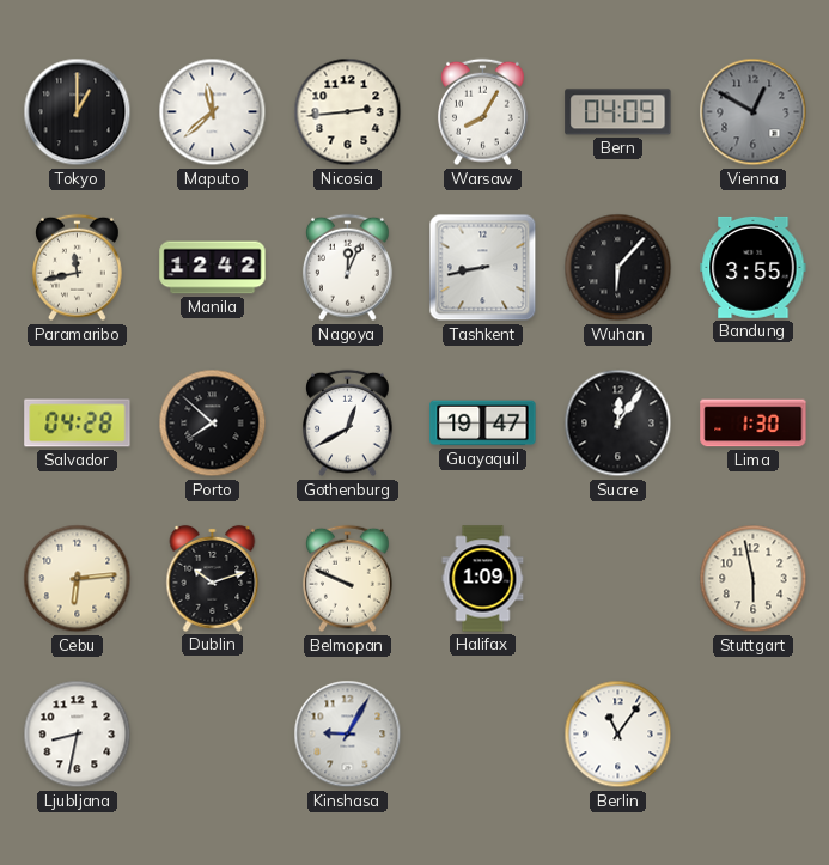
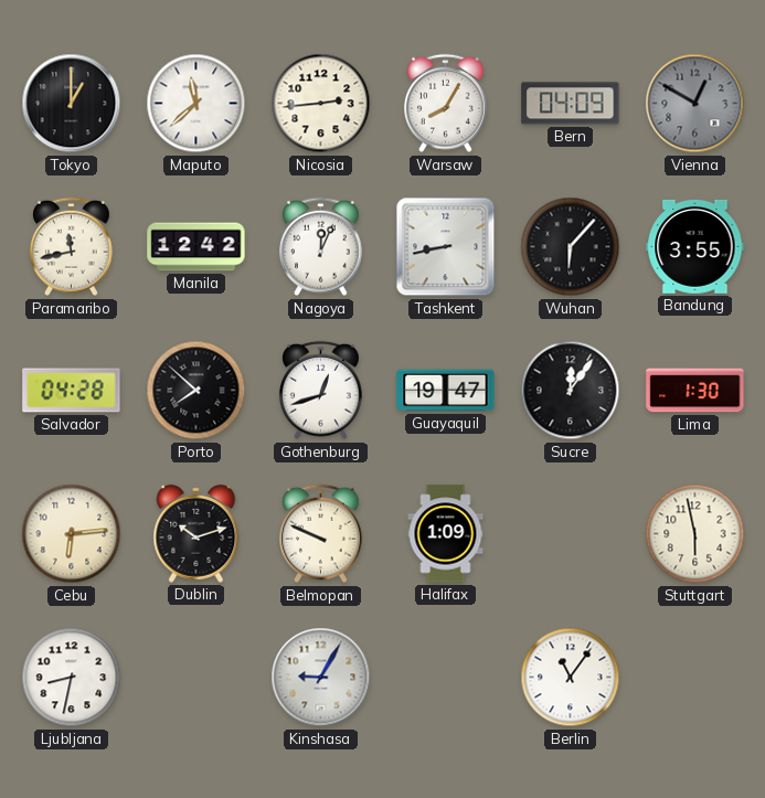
Gothenburg: 12:40 -> 12:42
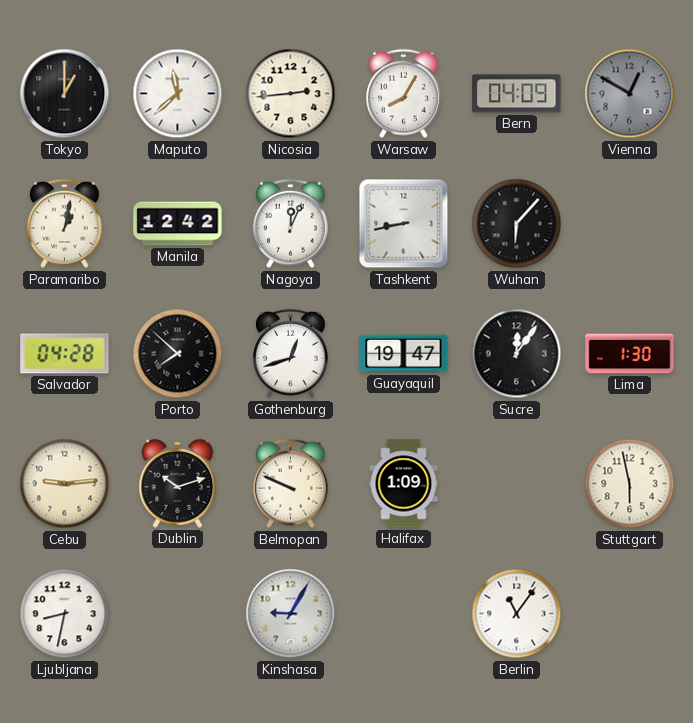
Paramaribo: 11:43 -> 1:02
Bandung: 3:55 -> none
Cebu: 6:14 -> 9:14
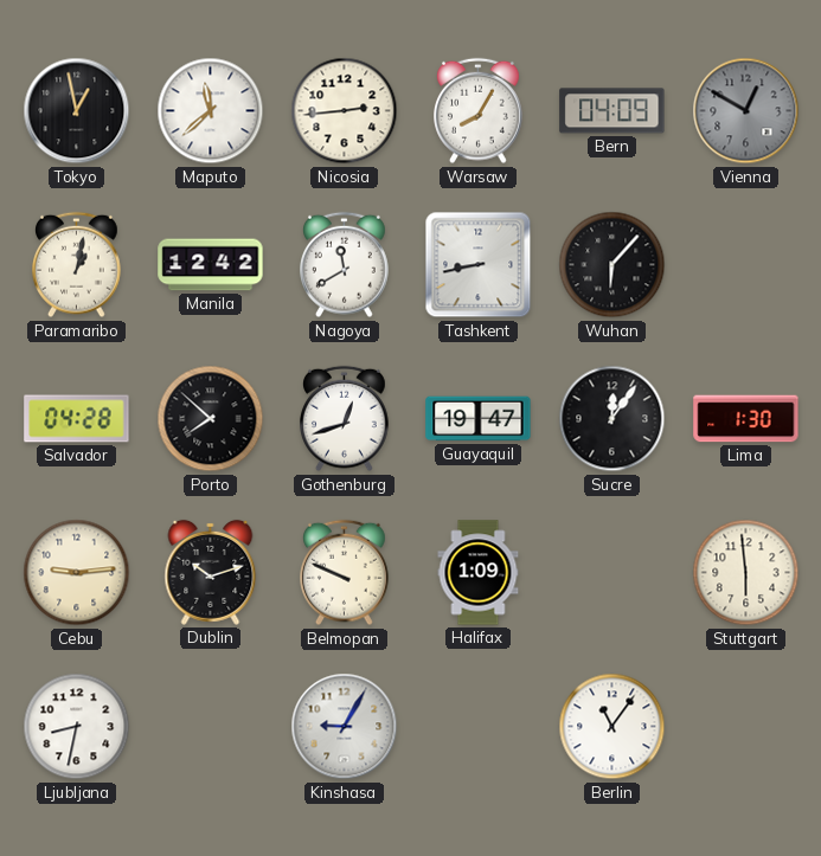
Tokyo: 1:00 -> 12:58
Nagoya: 12:04 -> 11:40
Stuttgart: 5:58 -> 5:59
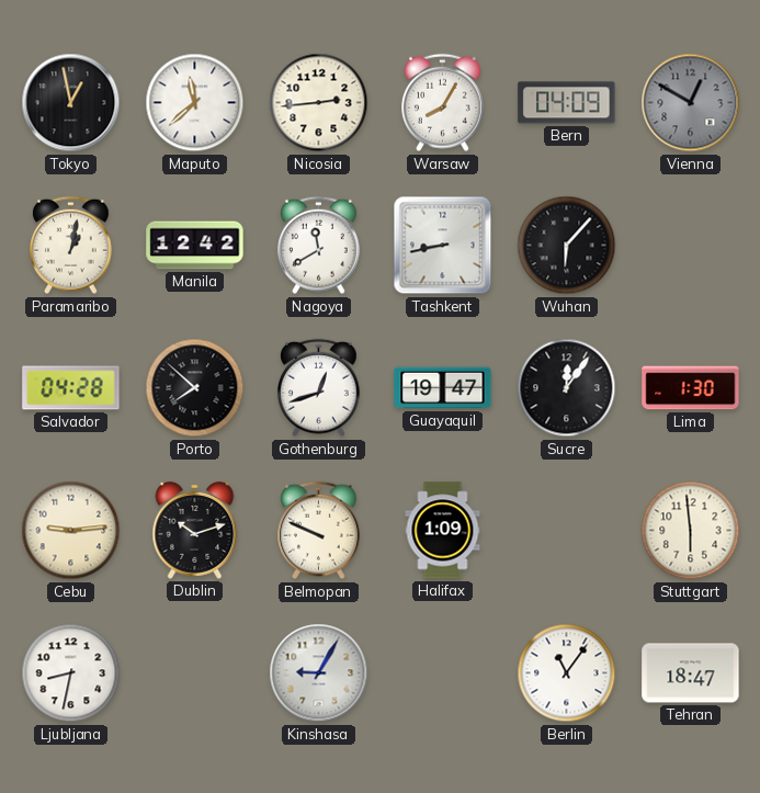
Tehran: none -> 18:47
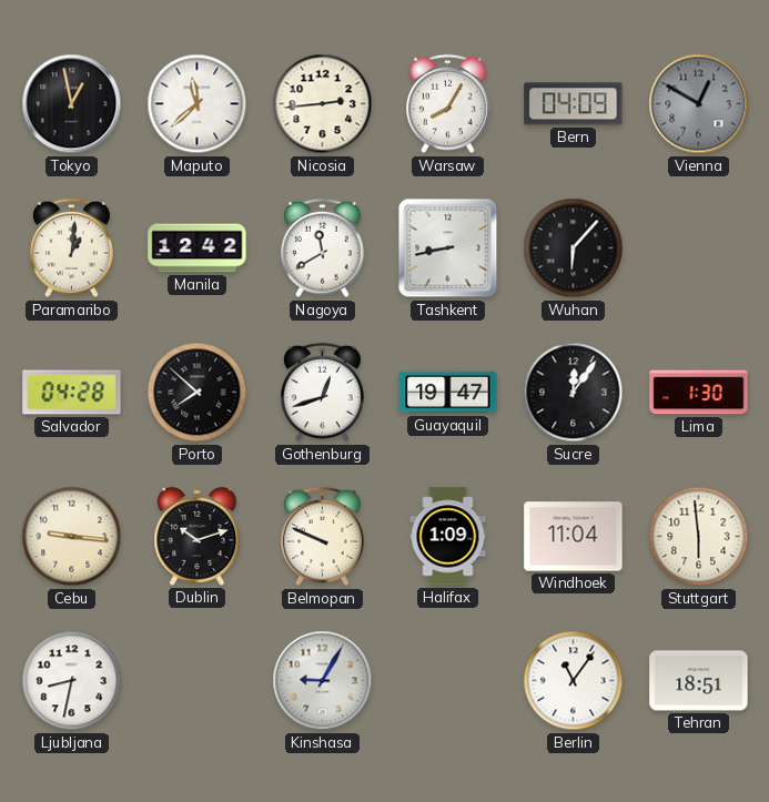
Paramaribo: 1:02 -> 1:01
Cebu: 9:14 -> 9:16
Windhoek: none -> 11:04
Tehran: 18:47 -> 18:51
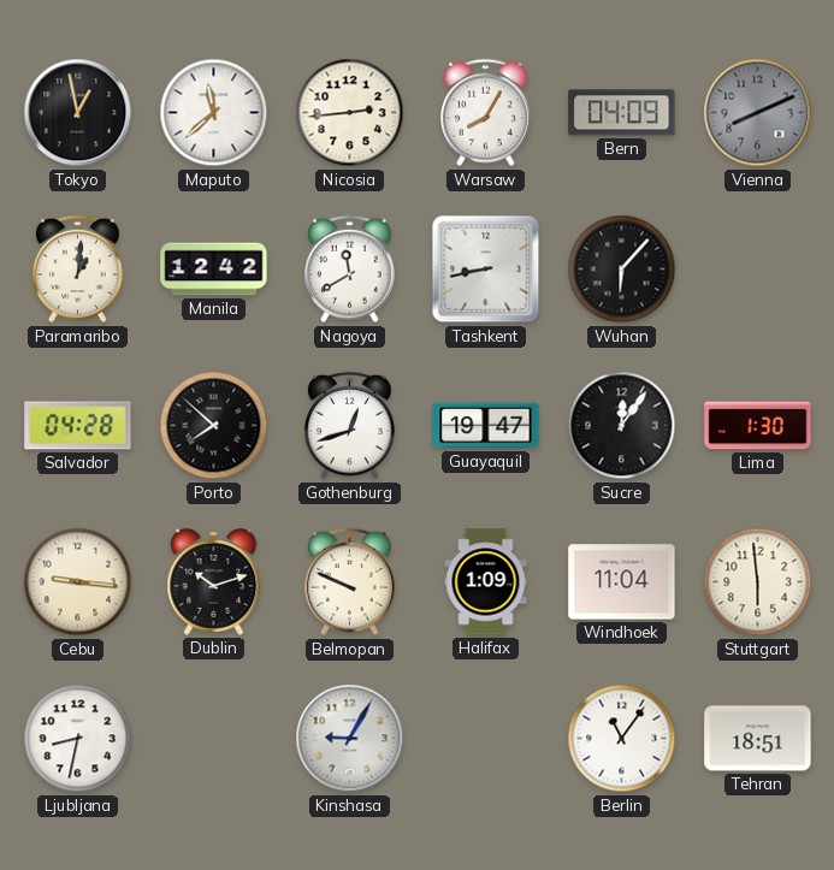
Vienna: 12:50 -> 8:11
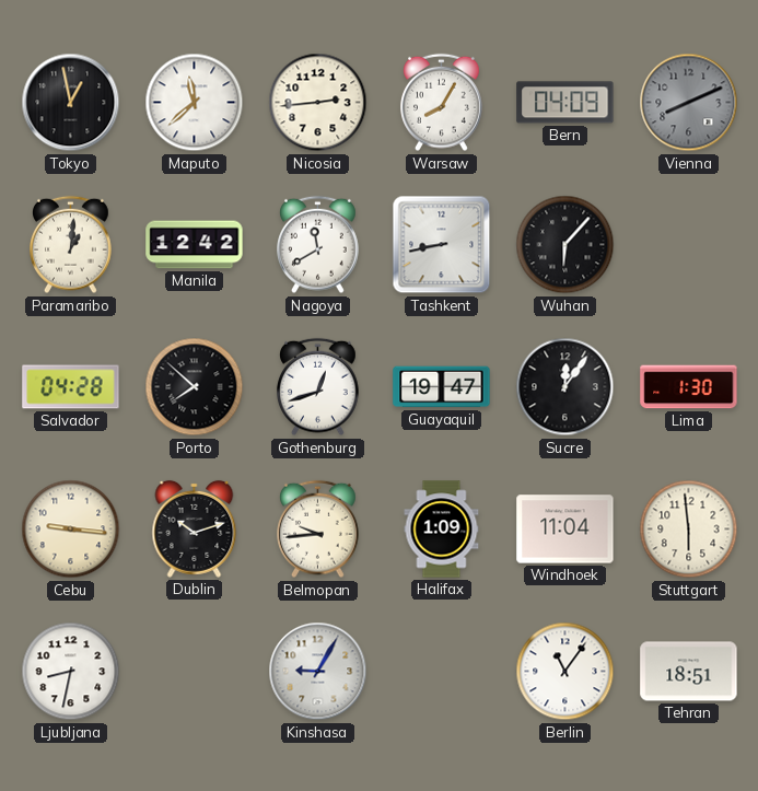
Belmopan: 9:49 -> 9:44
